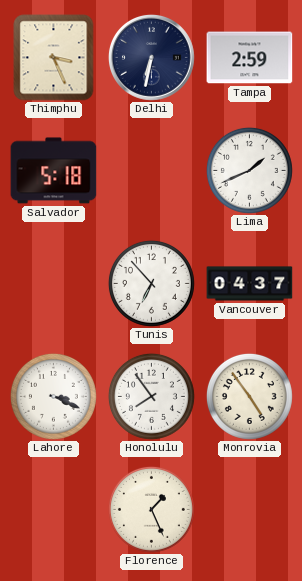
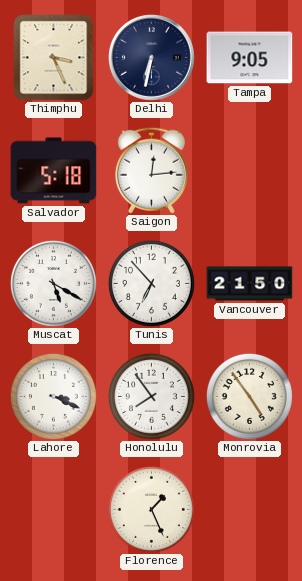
Tampa: 2:59 -> 9:05
Saigon: none -> 12:14
Lima: 1:41 -> none
Muscat: none -> 5:20
Vancouver: 04:37 -> 21:50
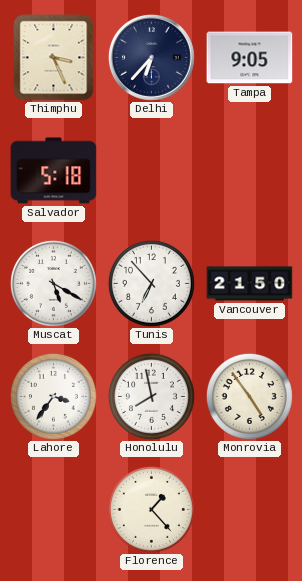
Delhi: 6:32 -> 6:37
Saigon: 12:14 -> none
Lahore: 3:19 -> 3:36
Honolulu: 7:54 -> 7:58
Florence: 1:26 -> 1:23
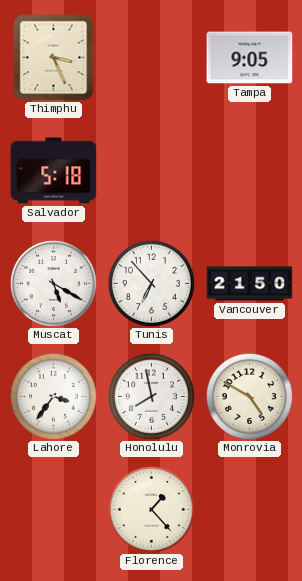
Delhi: 6:37 -> none
Monrovia: 4:54 -> 4:50
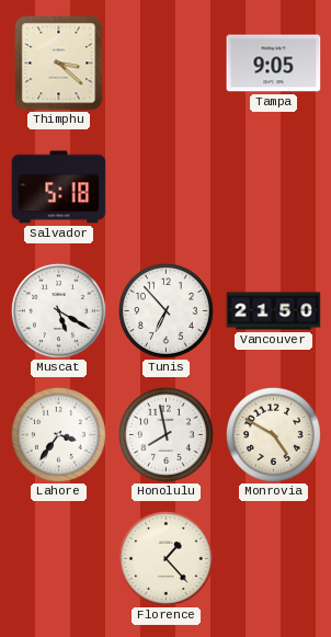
Thimphu: 3:26 -> 3:22
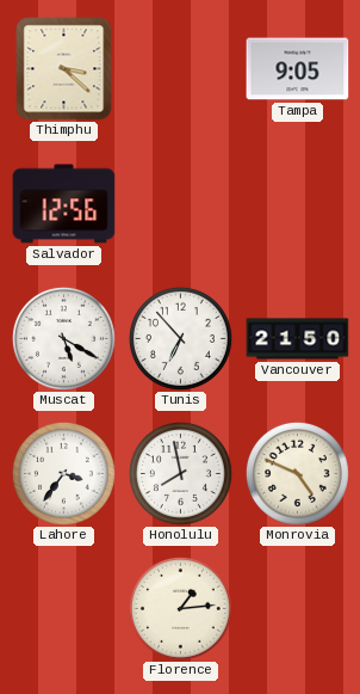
Salvador: 5:18 -> 12:56
Monrovia: 4:50 -> 4:49
Florence: 1:23 -> 1:14
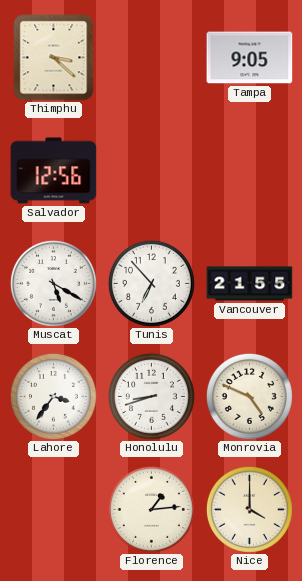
Vancouver: 21:50 -> 21:55
Honolulu: 7:58 -> 8:42
Nice: none -> 4:00
